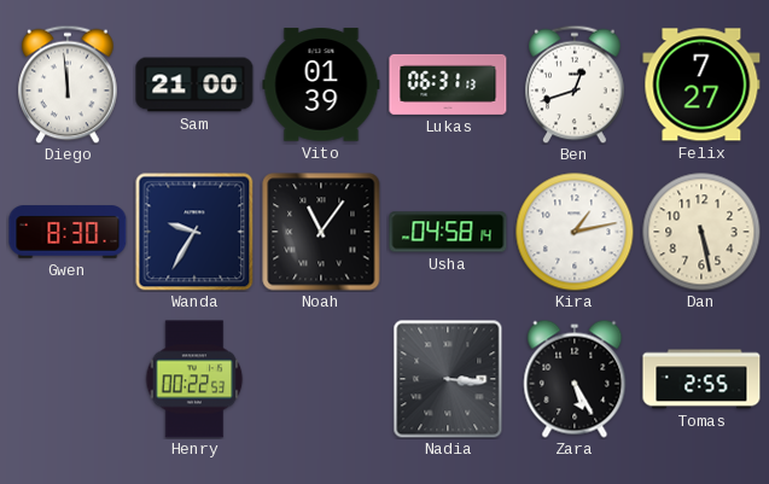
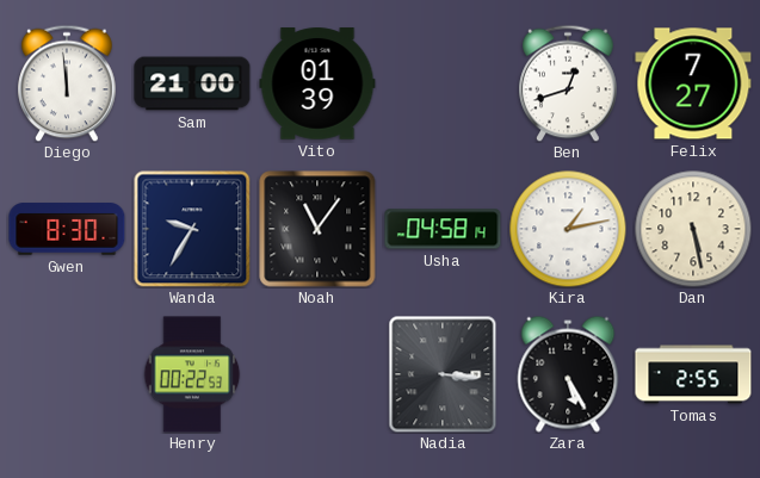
Lukas: 06:31 -> none
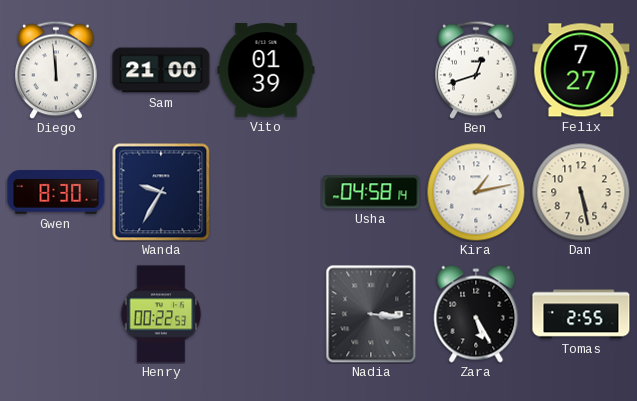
Noah: 11:06 -> none
